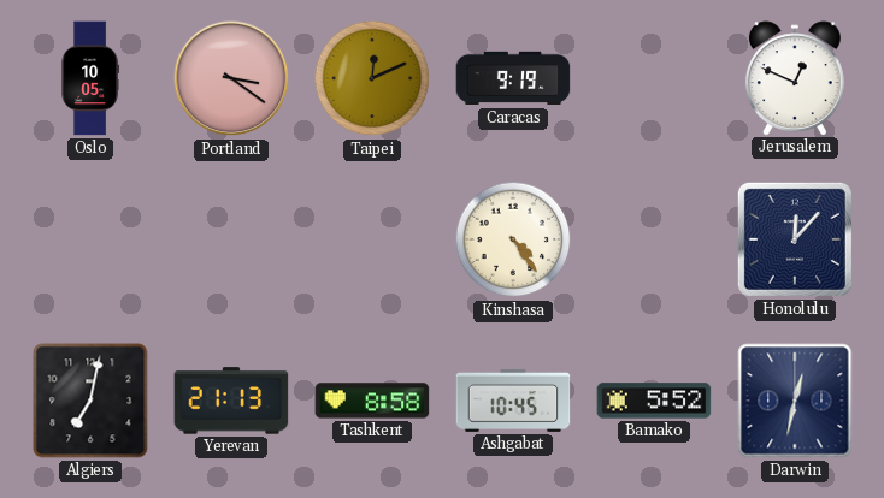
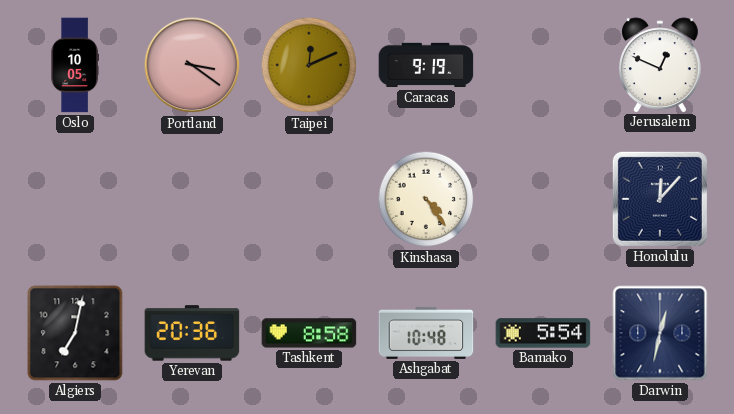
Yerevan: 21:13 -> 20:36
Ashgabat: 10:45 -> 10:48
Bamako: 5:52 -> 5:54
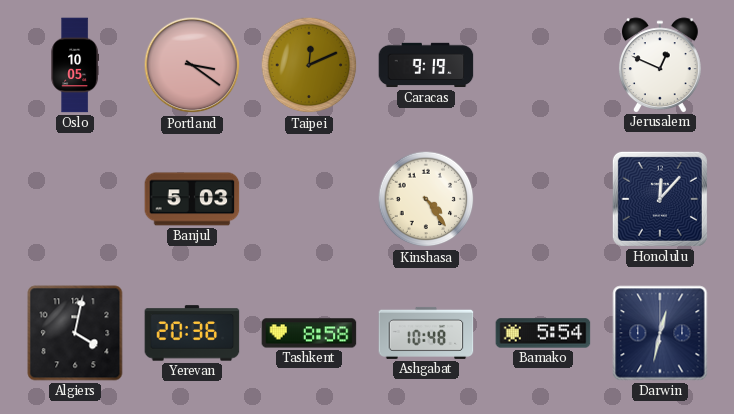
Banjul: none -> 5:03
Algiers: 7:02 -> 4:02
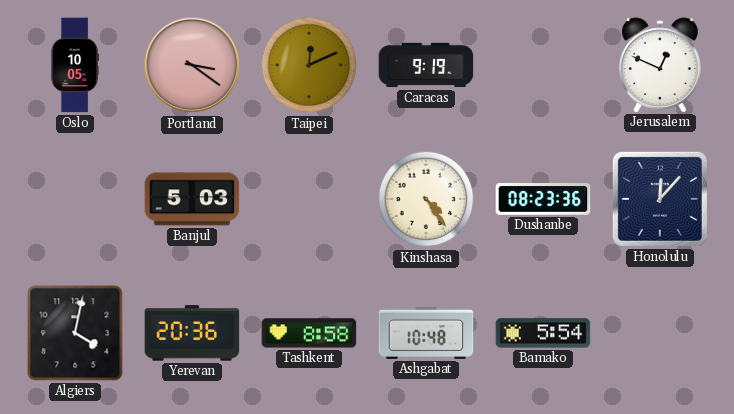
Dushanbe: none -> 08:23
Darwin: 12:32 -> none
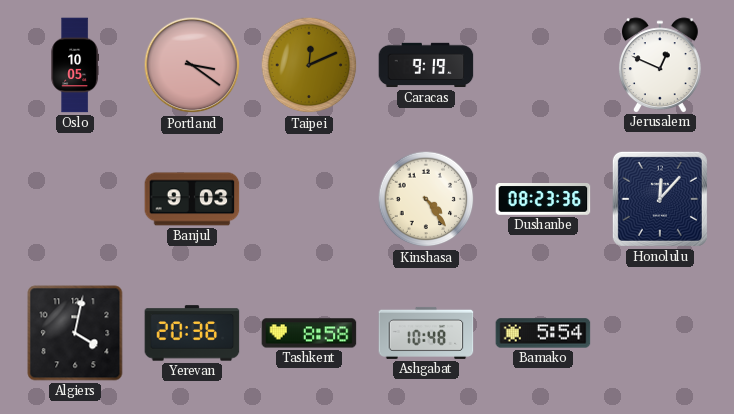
Banjul: 5:03 -> 9:03
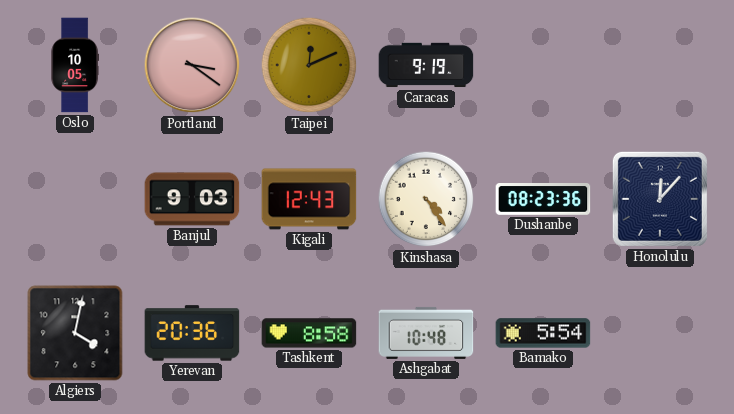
Jerusalem: 12:49 -> none
Kigali: none -> 12:43
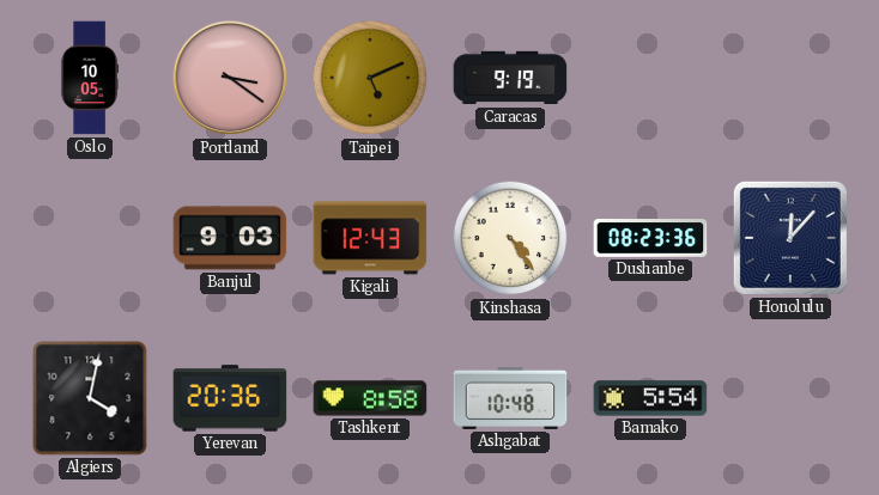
Taipei: 12:11 -> 5:11
